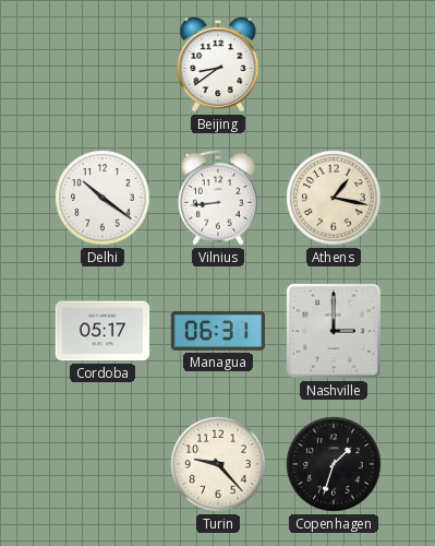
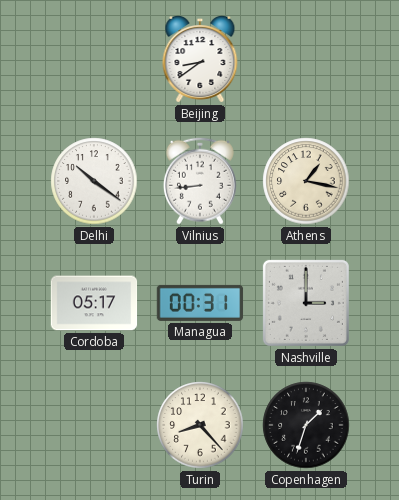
Managua: 06:31 -> 00:31
Turin: 9:23 -> 8:23
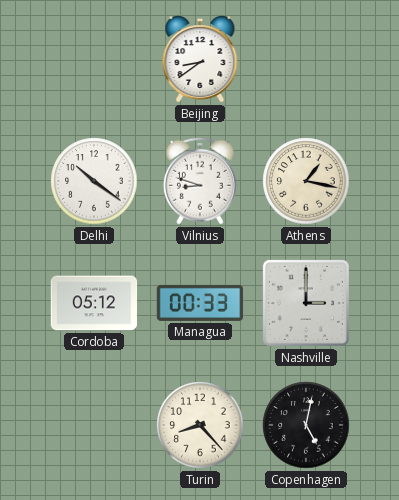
Vilnius: 8:44 -> 8:48
Cordoba: 05:17 -> 05:12
Managua: 00:31 -> 00:33
Copenhagen: 1:33 -> 5:02
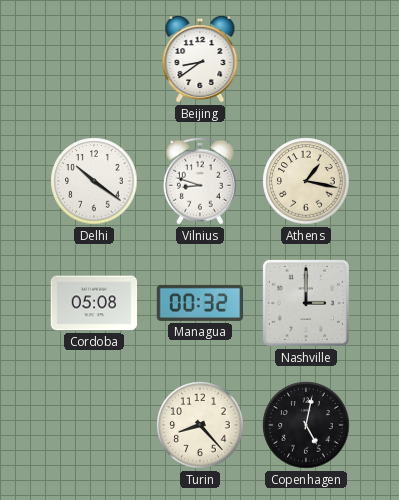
Cordoba: 05:12 -> 05:08
Managua: 00:33 -> 00:32
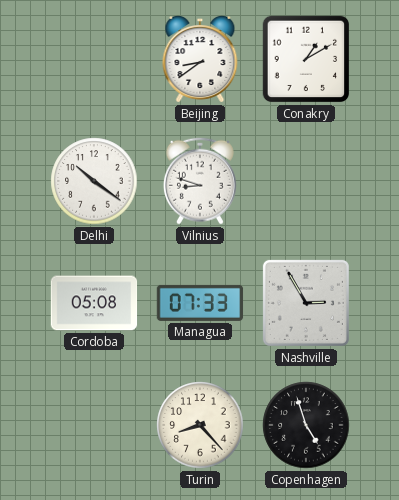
Conakry: none -> 1:10
Athens: 1:17 -> none
Managua: 00:32 -> 07:33
Nashville: 3:00 -> 2:55
Copenhagen: 5:02 -> 4:57
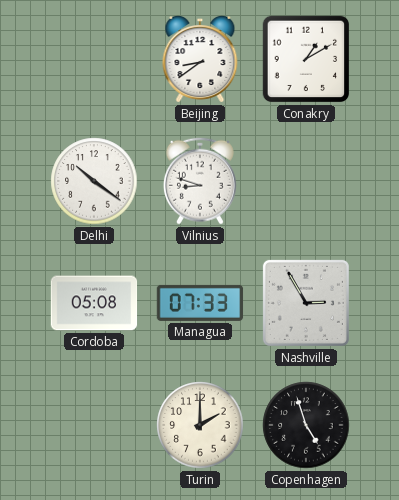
Turin: 8:23 -> 2:00
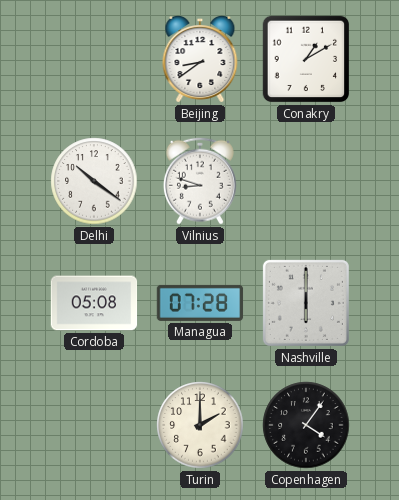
Managua: 07:33 -> 07:28
Nashville: 2:55 -> 6:00
Copenhagen: 4:57 -> 4:06
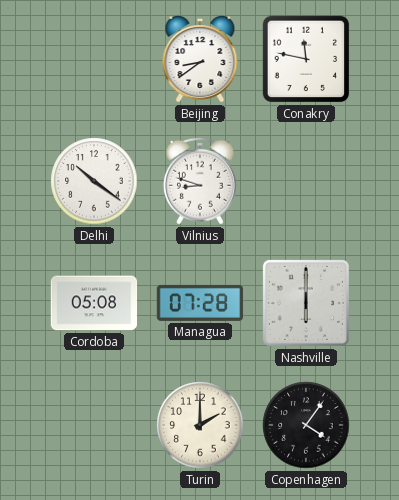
Conakry: 1:10 -> 11:47
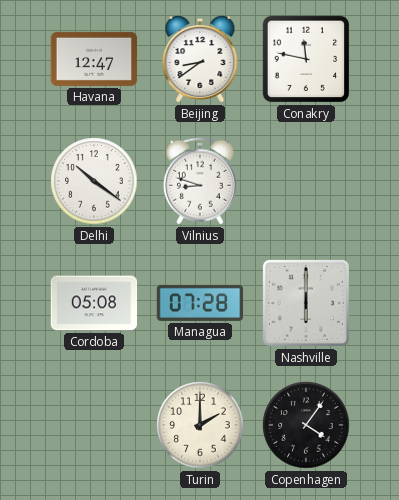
Havana: none -> 12:47
